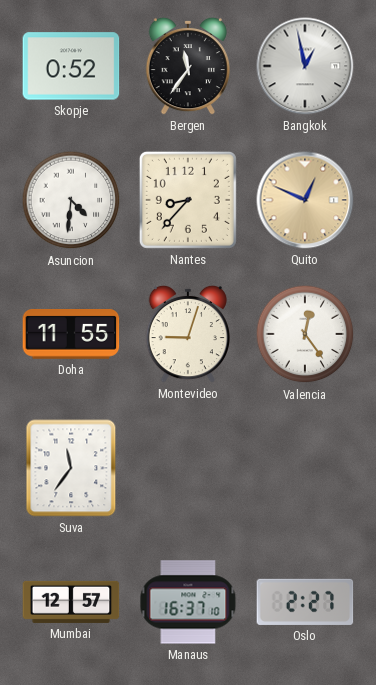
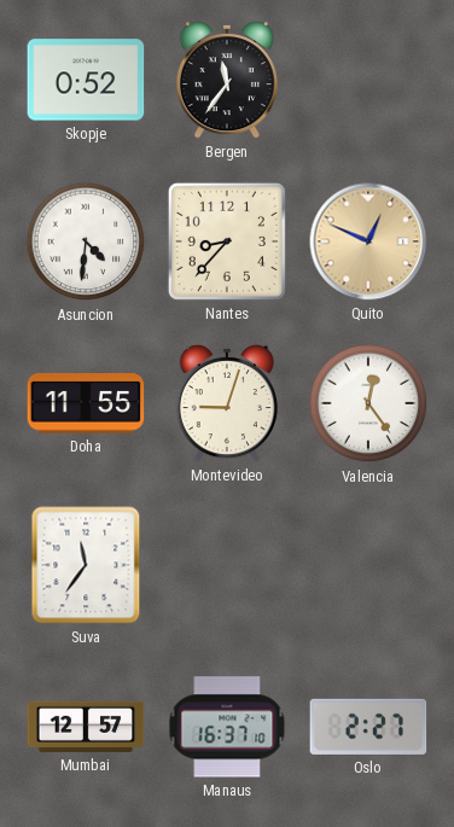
Bangkok: 12:58 -> none
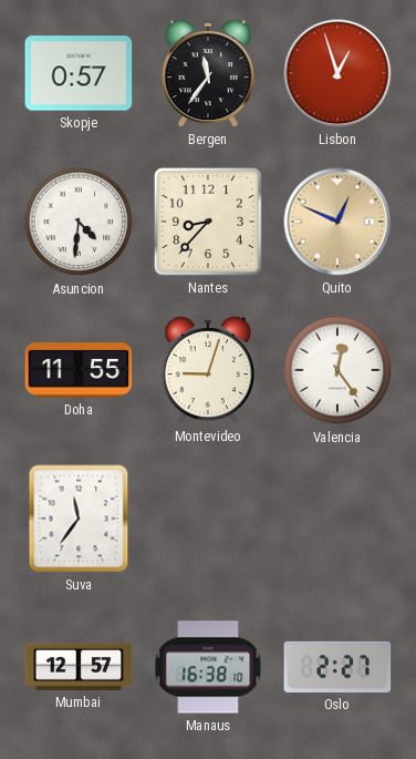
Skopje: 0:52 -> 0:57
Lisbon: none -> 12:57
Manaus: 16:37 -> 16:38
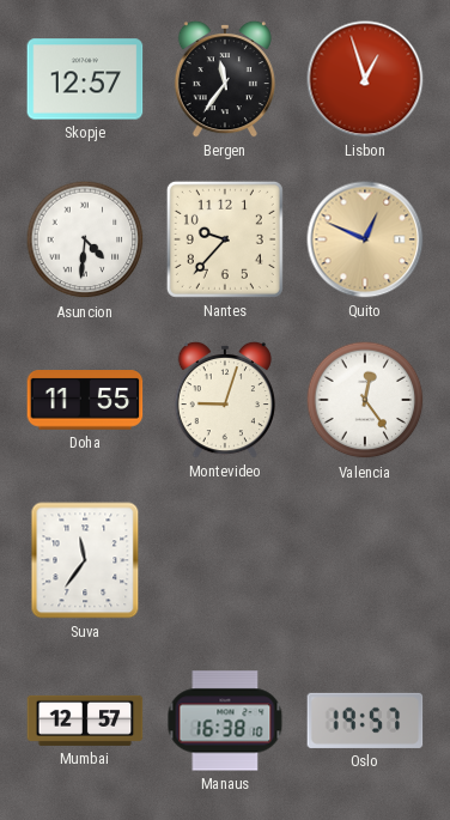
Skopje: 0:57 -> 12:57
Nantes: 8:37 -> 9:37
Oslo: 2:27 -> 19:57
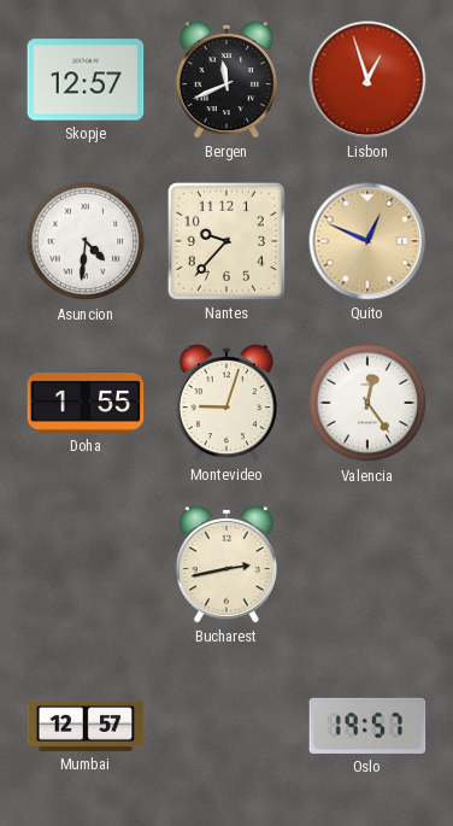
Bergen: 11:36 -> 11:41
Doha: 11:55 -> 1:55
Suva: 11:36 -> none
Bucharest: none -> 2:43
Manaus: 16:38 -> none
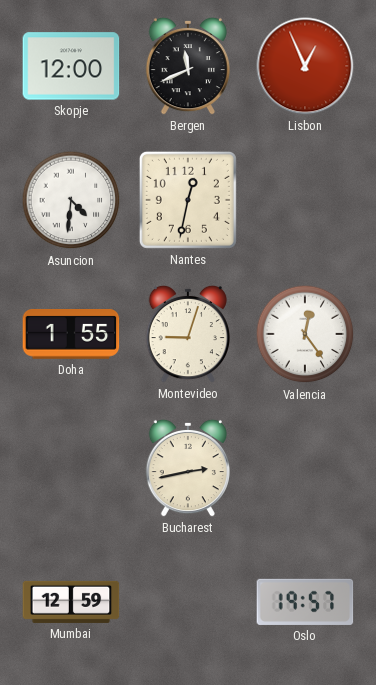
Skopje: 12:57 -> 12:00
Lisbon: 12:57 -> 12:56
Nantes: 9:37 -> 12:32
Quito: 12:49 -> none
Mumbai: 12:57 -> 12:59
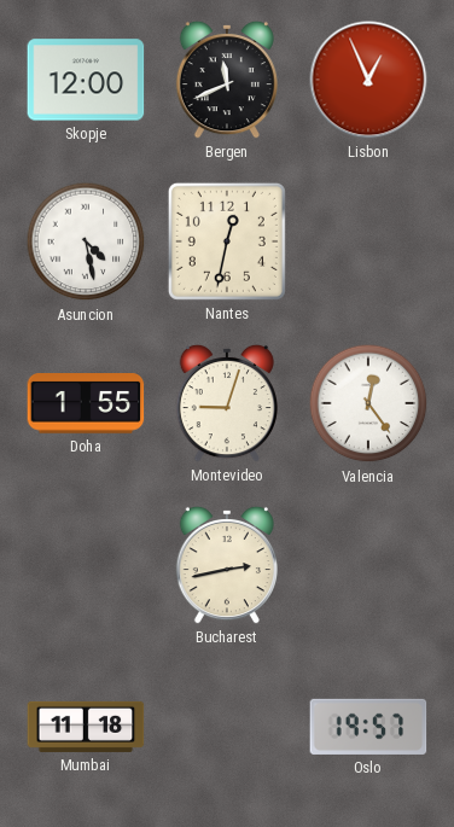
Asuncion: 4:31 -> 4:28
Mumbai: 12:59 -> 11:18
